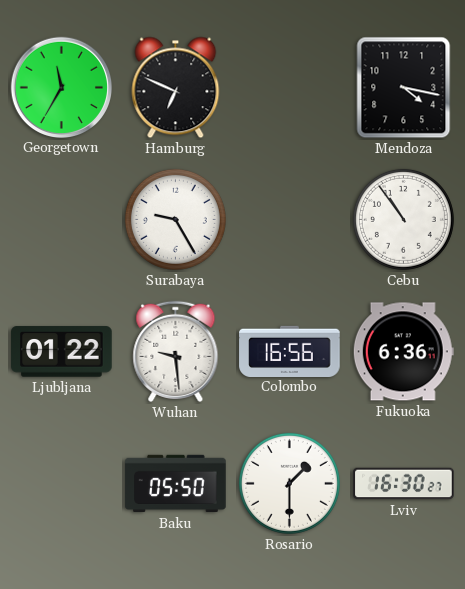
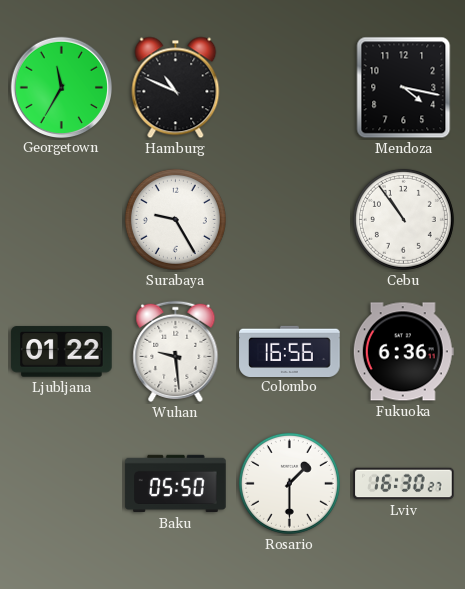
Hamburg: 6:49 -> 10:49
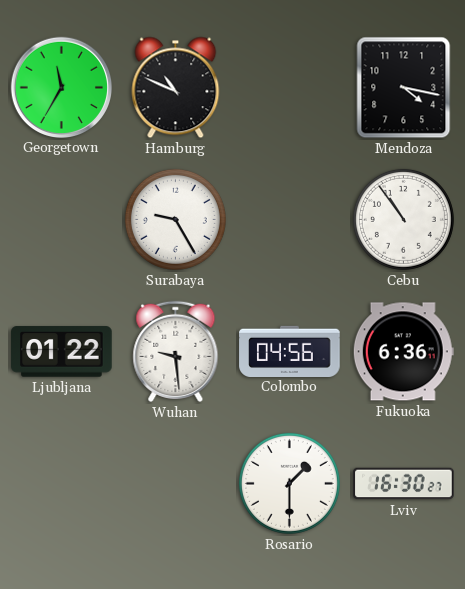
Colombo: 16:56 -> 04:56
Baku: 05:50 -> none
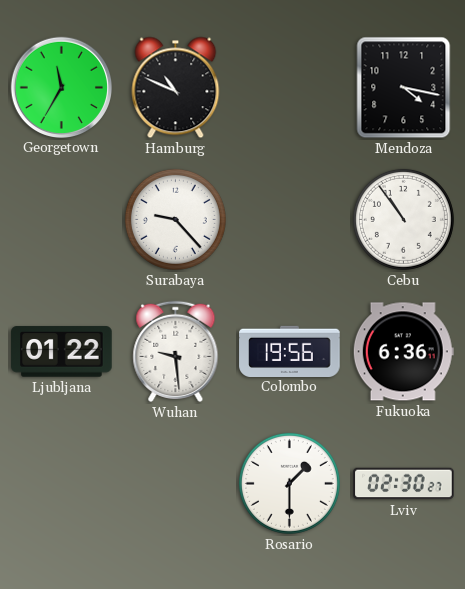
Surabaya: 9:25 -> 9:23
Colombo: 04:56 -> 19:56
Lviv: 16:30 -> 02:30
